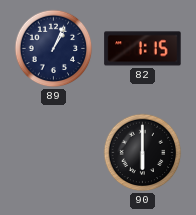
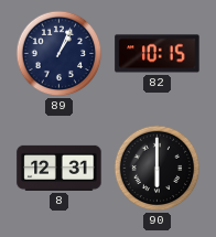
82: 1:15 -> 10:15
8: none -> 12:31
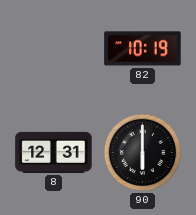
89: 1:04 -> none
82: 10:15 -> 10:19
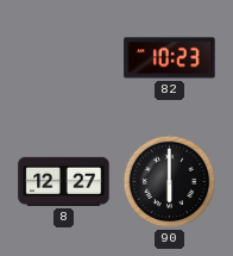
82: 10:19 -> 10:23
8: 12:31 -> 12:27
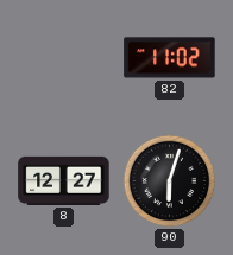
82: 10:23 -> 11:02
90: 6:00 -> 6:03
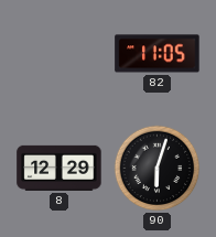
82: 11:02 -> 11:05
8: 12:27 -> 12:29
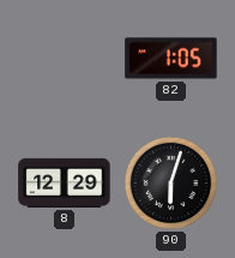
82: 11:05 -> 1:05
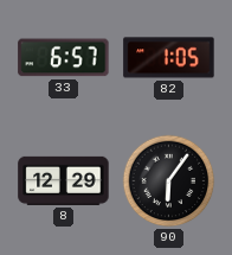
33: none -> 6:57
90: 6:03 -> 6:06
